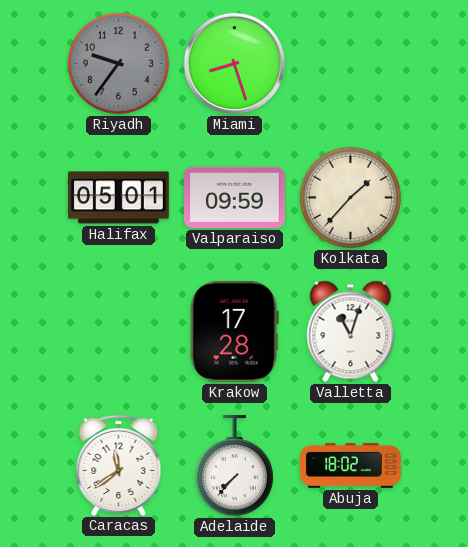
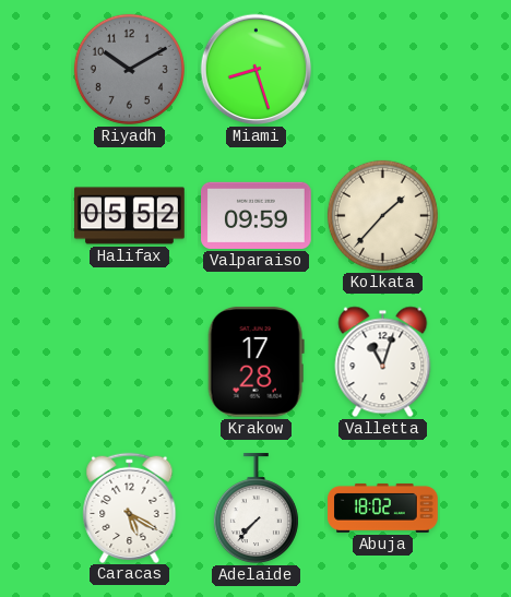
Riyadh: 9:36 -> 10:10
Halifax: 05:01 -> 05:52
Caracas: 11:39 -> 5:20
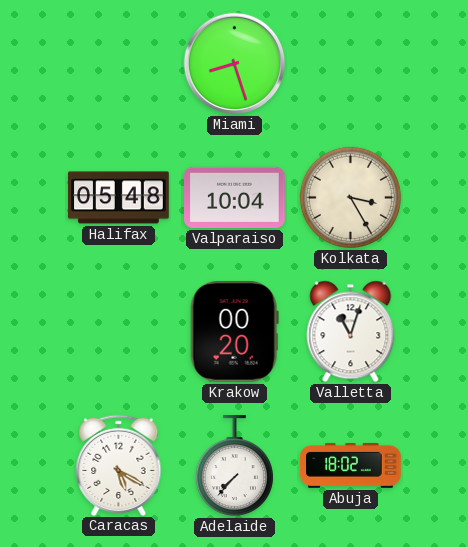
Riyadh: 10:10 -> none
Halifax: 05:52 -> 05:48
Valparaiso: 09:59 -> 10:04
Kolkata: 1:37 -> 3:25
Krakow: 17:28 -> 00:20
